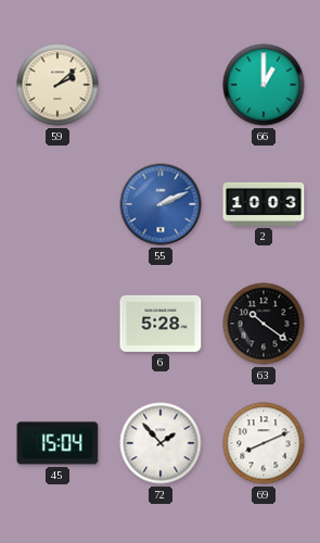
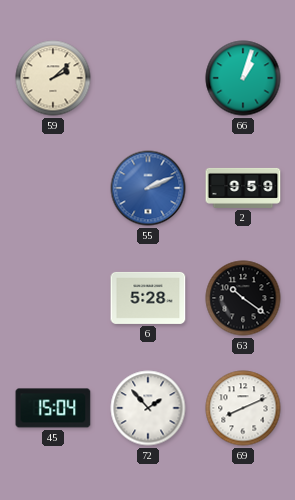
66: 1:00 -> 1:03
2: 10:03 -> 9:59
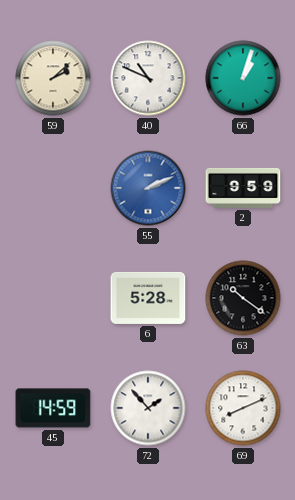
40: none -> 10:49
45: 15:04 -> 14:59
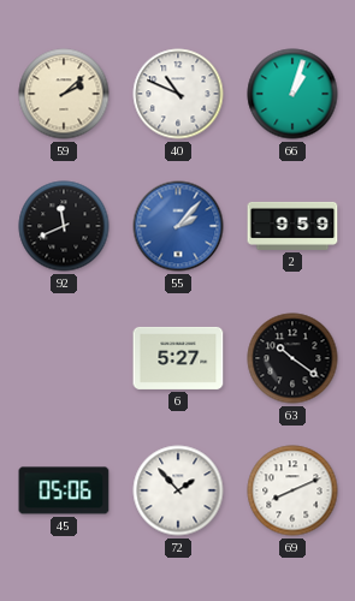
92: none -> 11:41
55: 2:11 -> 2:07
6: 5:28 -> 5:27
45: 14:59 -> 05:06
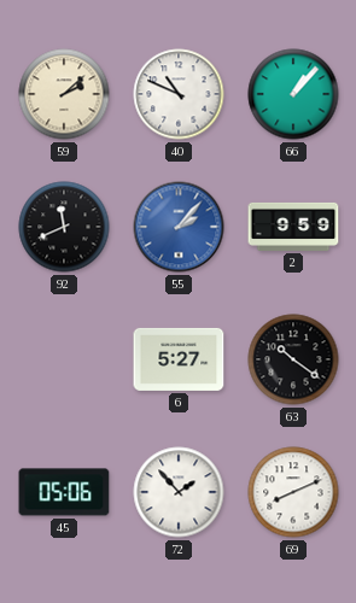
66: 1:03 -> 1:07
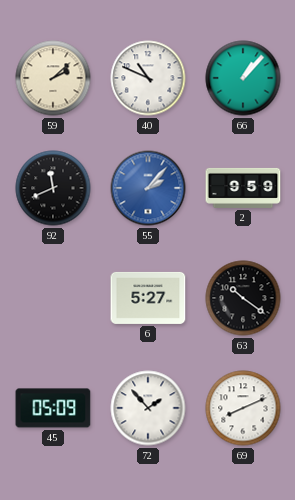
45: 05:06 -> 05:09
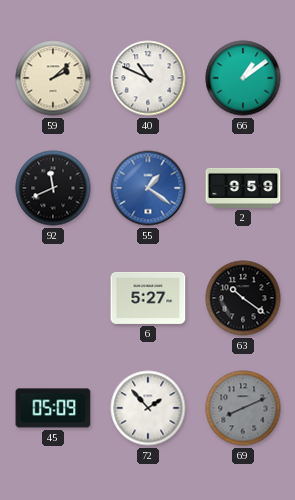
66: 1:07 -> 1:09
55: 2:07 -> 1:21
69 dial: white -> grey
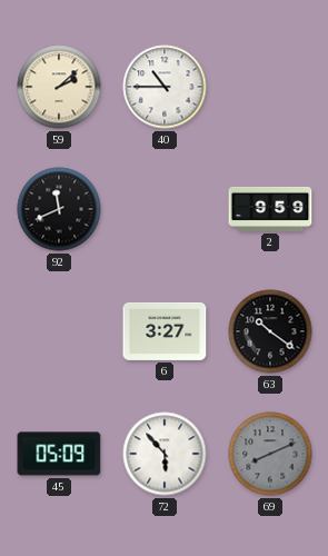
40: 10:49 -> 10:45
66: 1:09 -> none
55: 1:21 -> none
6: 5:27 -> 3:27
72: 1:53 -> 5:53
